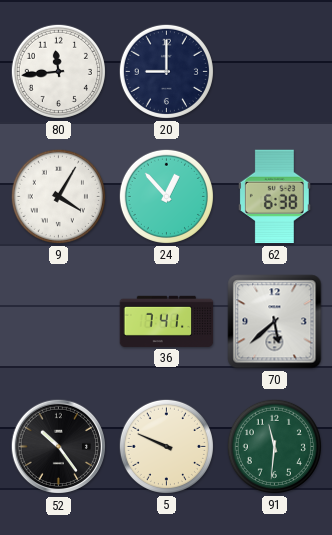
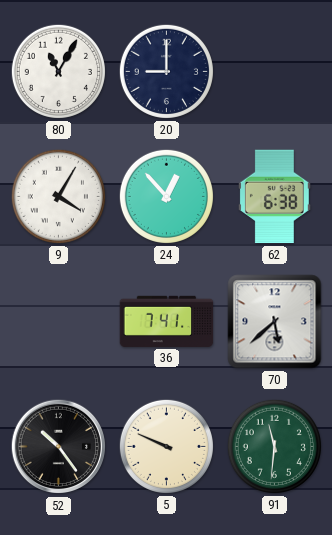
80: 11:44 -> 11:05
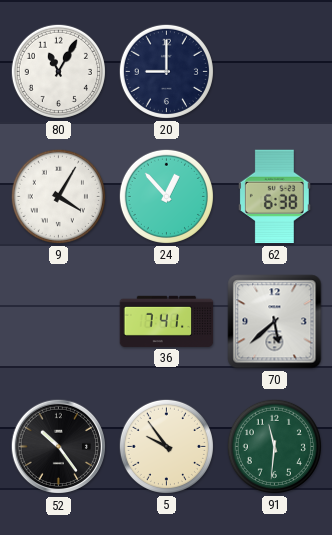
5: 9:49 -> 9:54
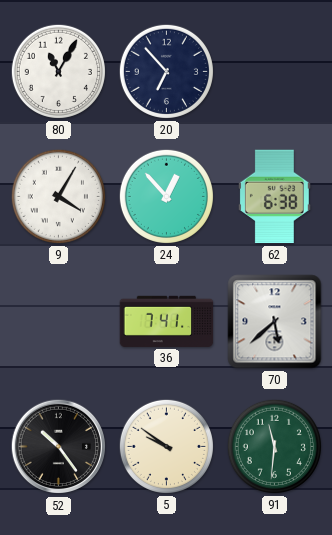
20: 9:00 -> 6:53
5: 9:54 -> 9:51
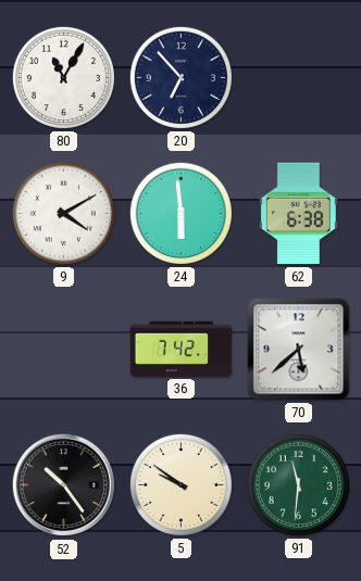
9: 4:05 -> 4:10
24: 12:53 -> 5:59
36: 7:41 -> 7:42
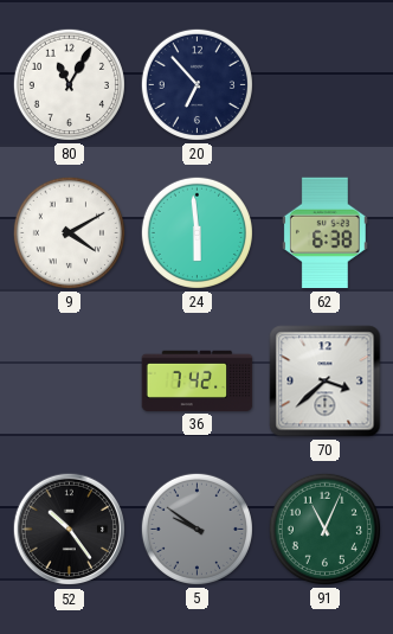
70: 5:38 -> 3:38
5 dial: cream -> grey
91: 11:31 -> 11:04
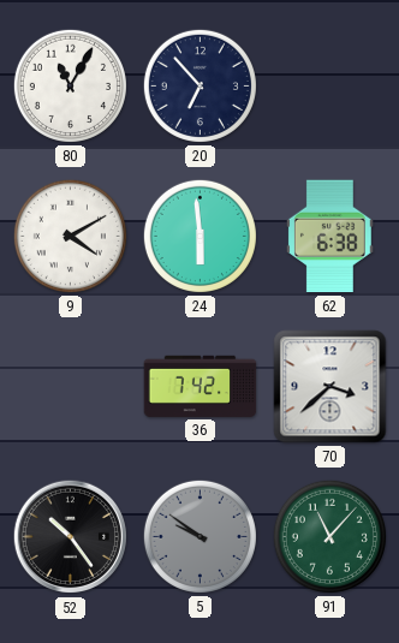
91: 11:04 -> 11:07
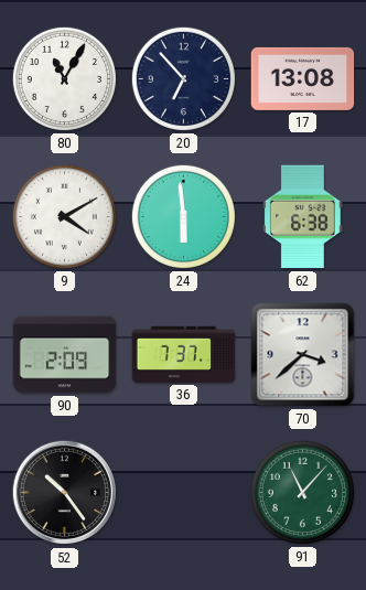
17: none -> 13:08
90: none -> 2:09
36: 7:42 -> 7:37
5: 9:51 -> none
